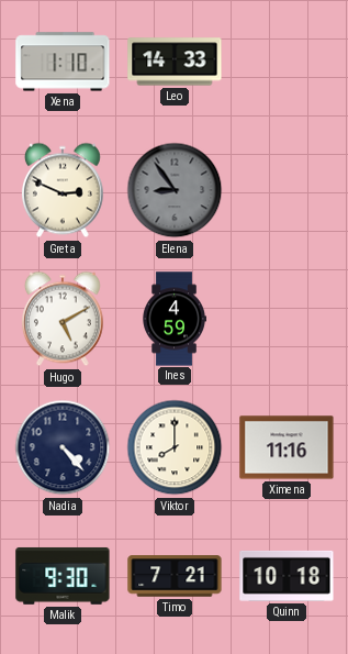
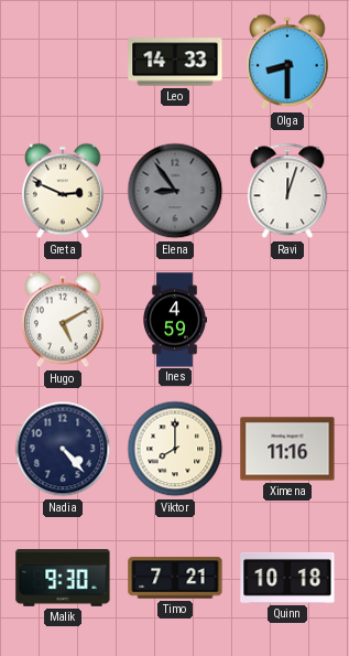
Xena: 1:10 -> none
Olga: none -> 8:30
Ravi: none -> 12:03
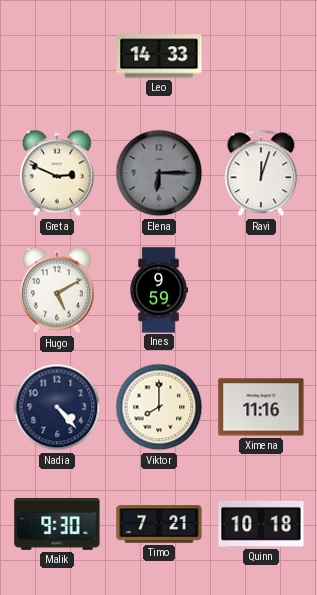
Olga: 8:30 -> none
Elena: 8:54 -> 6:15
Ines: 4:59 -> 9:59
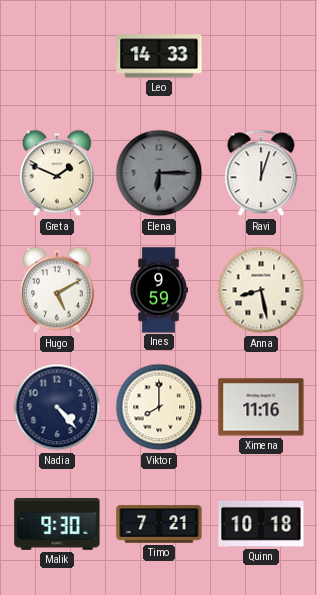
Greta: 2:49 -> 1:49
Anna: none -> 8:28
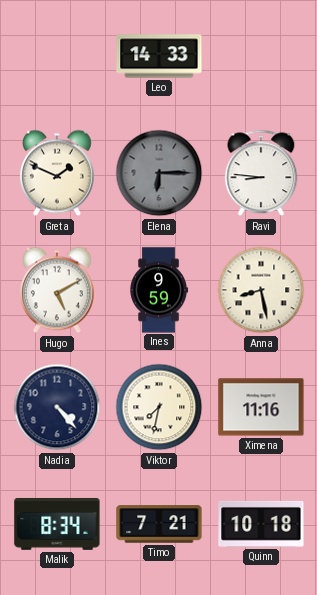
Ravi: 12:03 -> 8:46
Viktor: 8:00 -> 7:32
Malik: 9:30 -> 8:34
